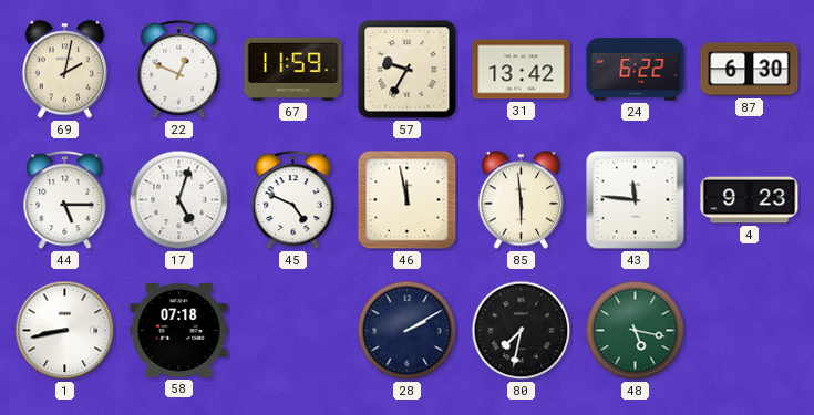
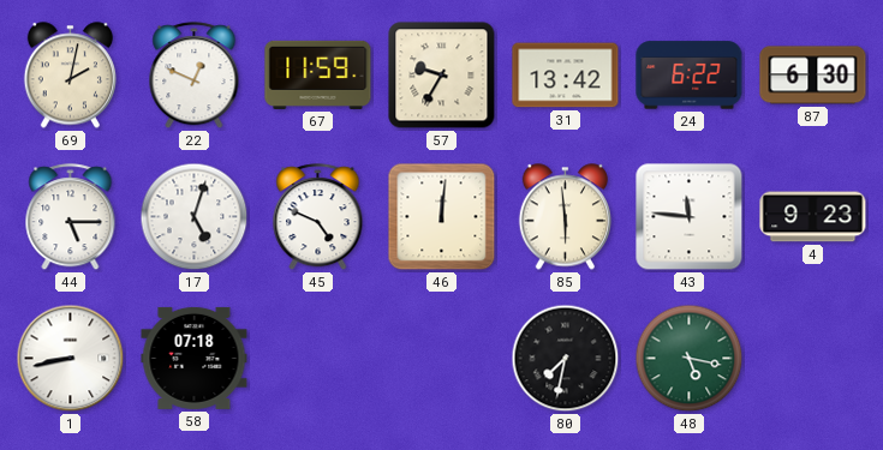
46: 11:58 -> 12:01
28: 2:10 -> none
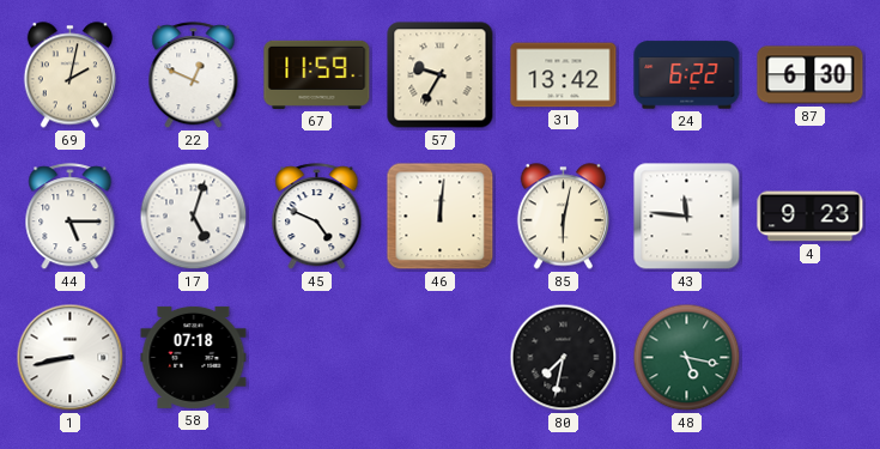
85: 5:59 -> 6:02
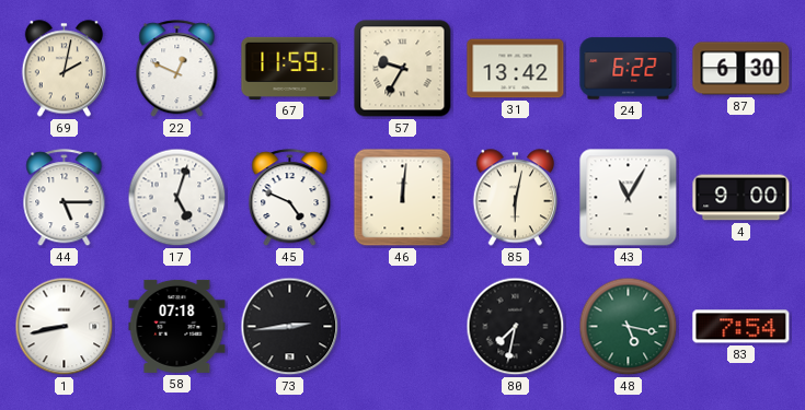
43: 11:46 -> 11:05
4: 9:23 -> 9:00
73: none -> 2:44
83: none -> 7:54
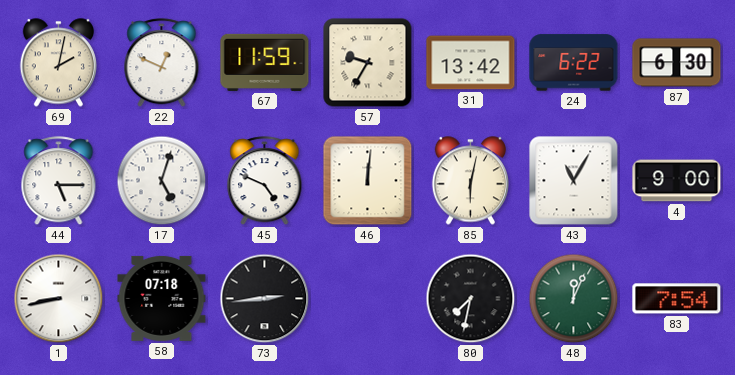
48: 5:17 -> 12:04
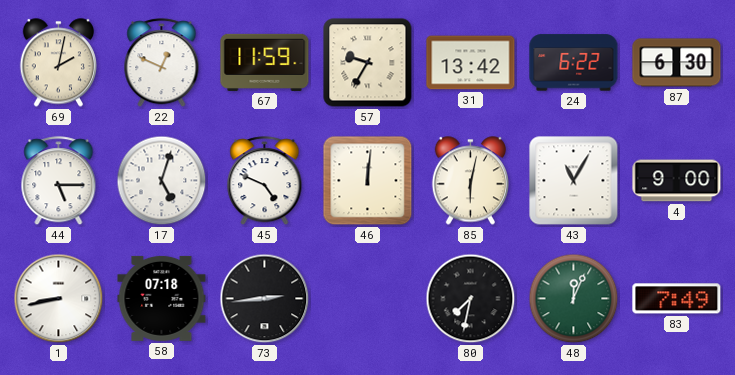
83: 7:54 -> 7:49
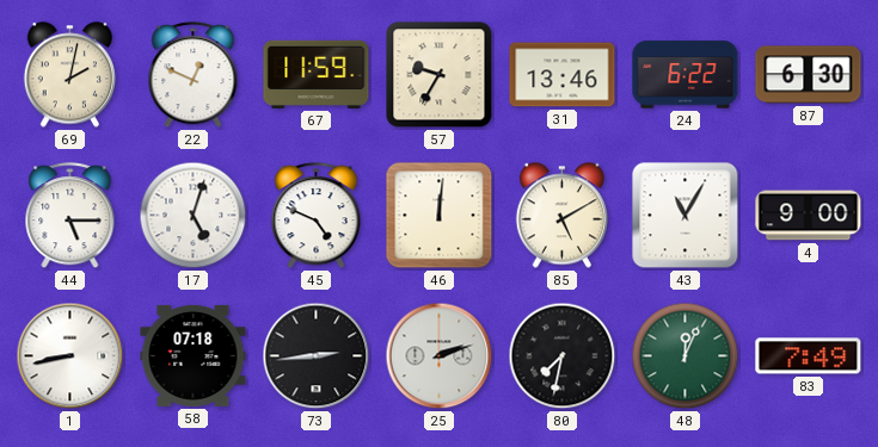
31: 13:42 -> 13:46
85: 6:02 -> 5:10
25: none -> 2:12
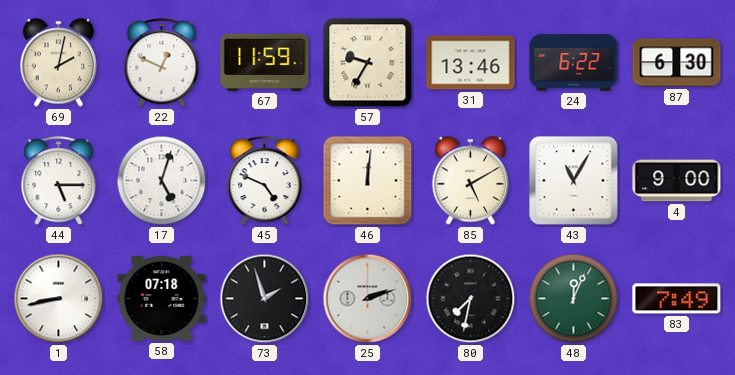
73: 2:44 -> 1:57
